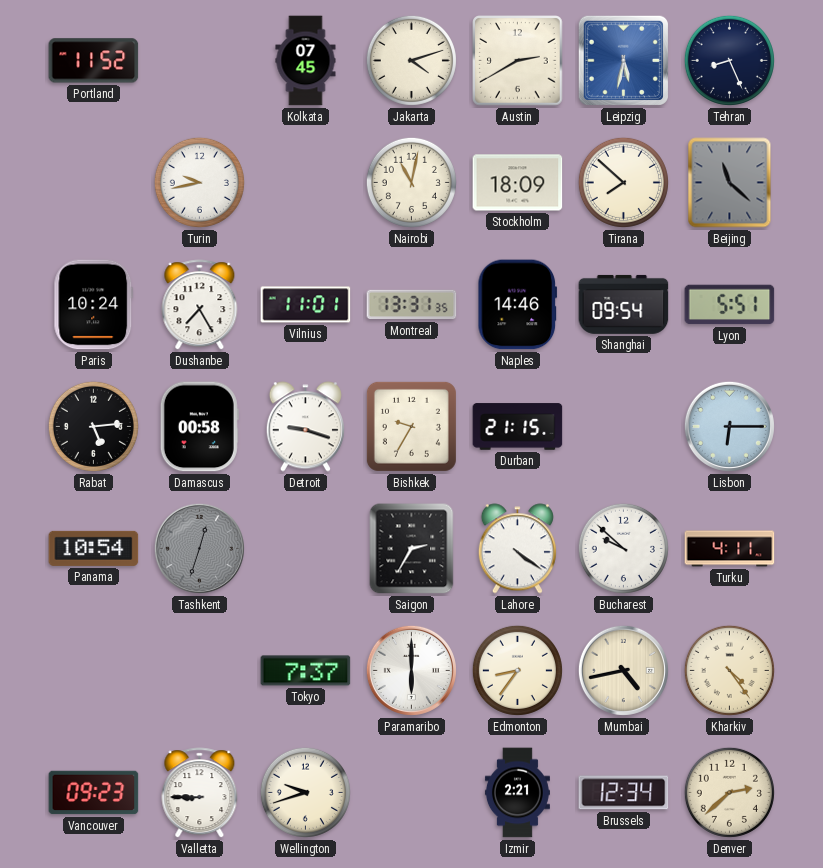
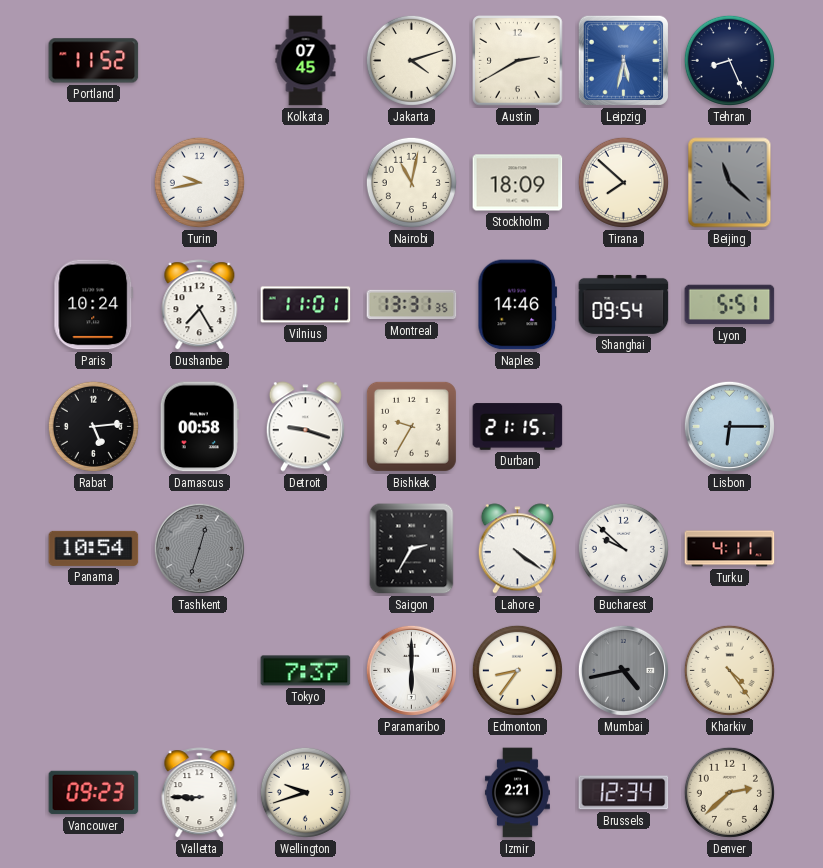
Mumbai dial: cream -> grey
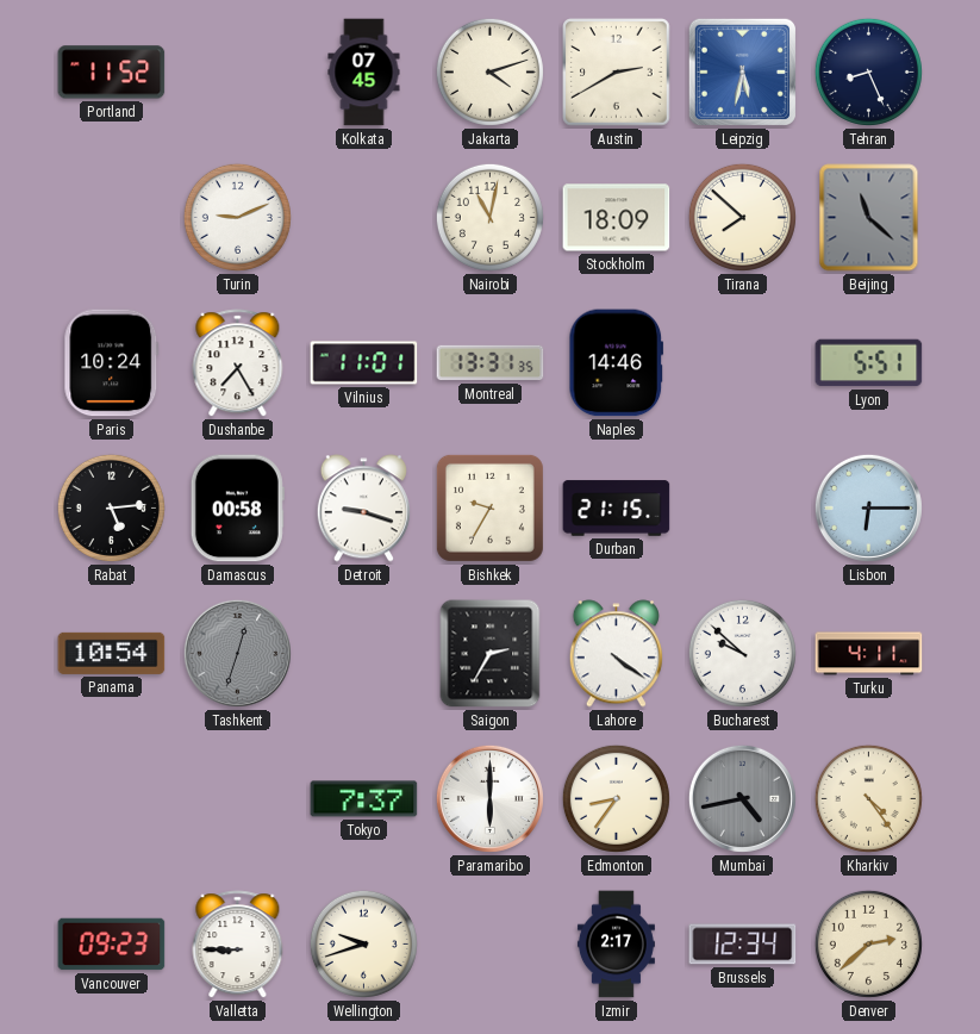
Turin: 9:43 -> 9:11
Shanghai: 09:54 -> none
Izmir: 2:21 -> 2:17
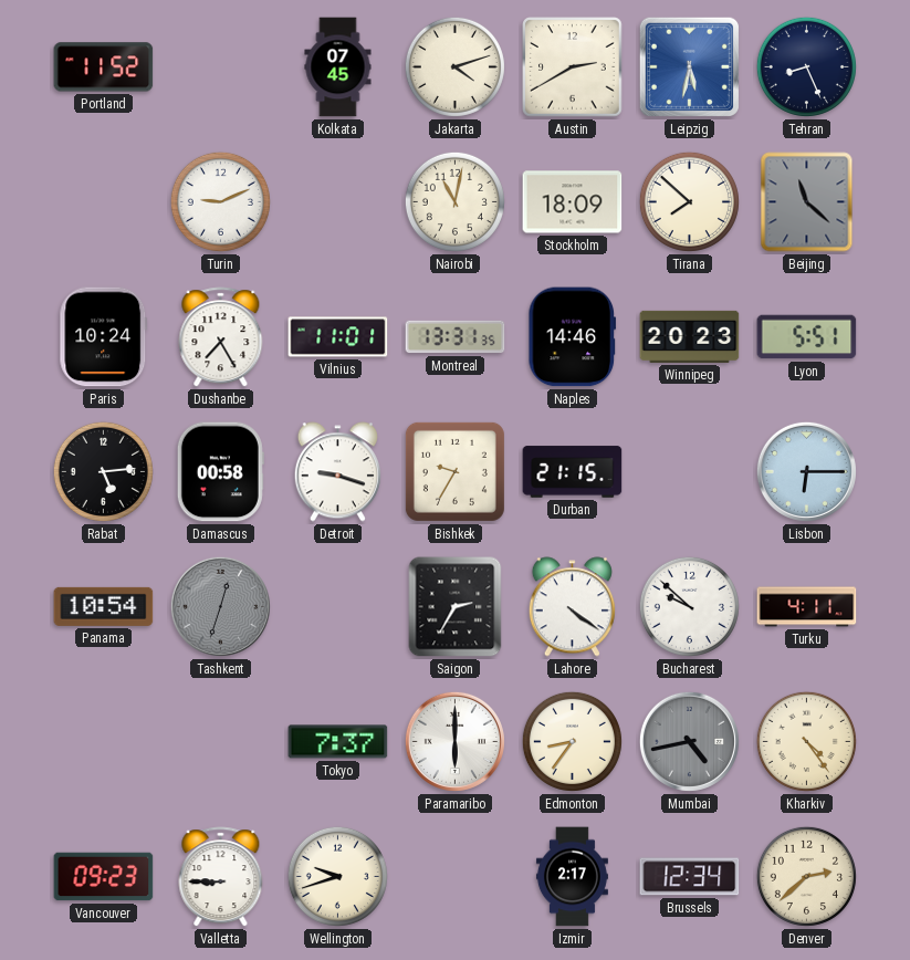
Winnipeg: none -> 20:23
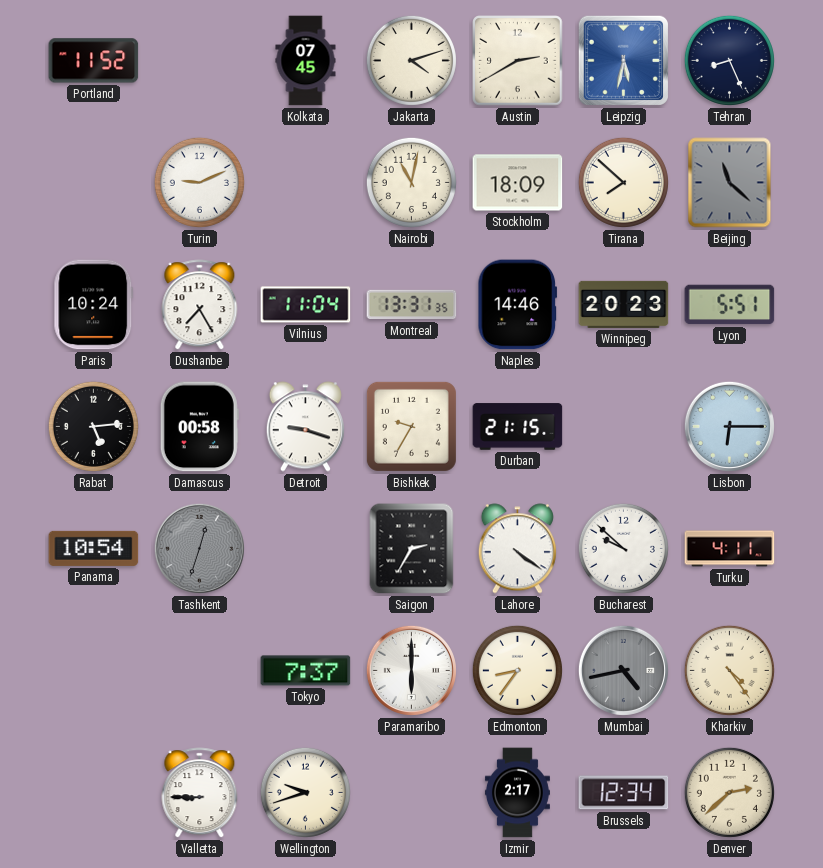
Vilnius: 11:01 -> 11:04
Vancouver: 09:23 -> none
